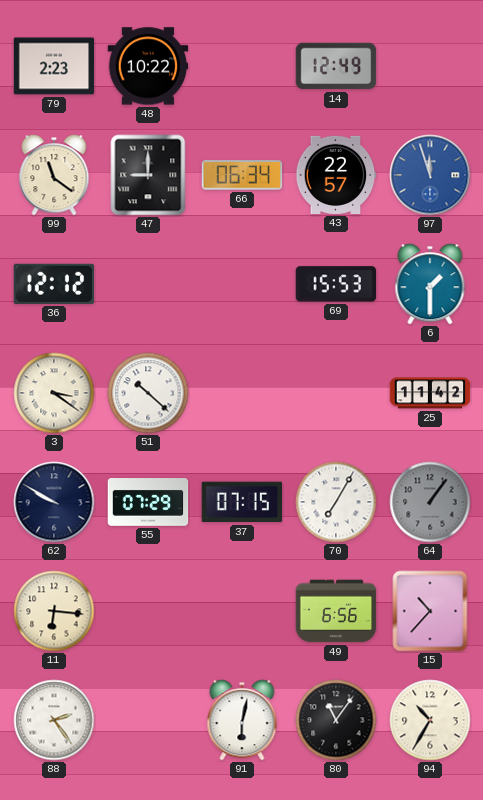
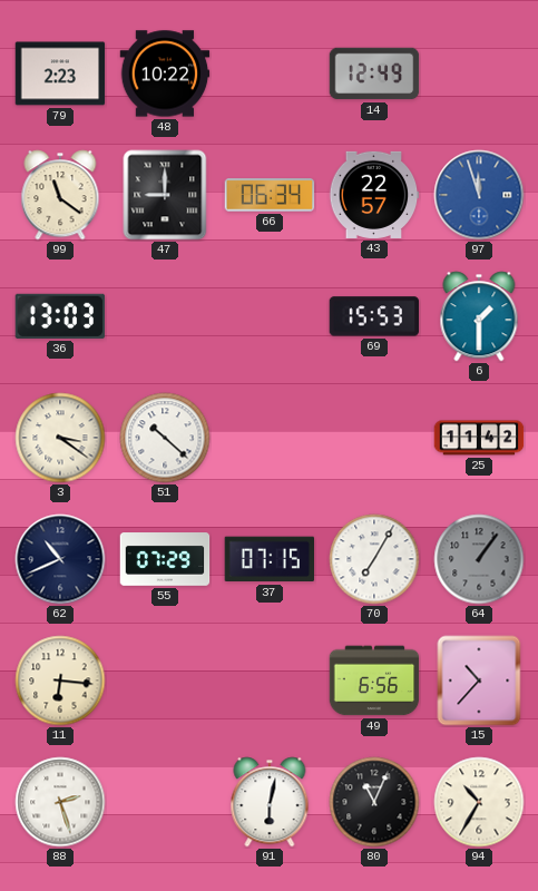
36: 12:12 -> 13:03
62: 9:50 -> 10:41
88: 2:24 -> 2:27
80: 11:06 -> 11:04
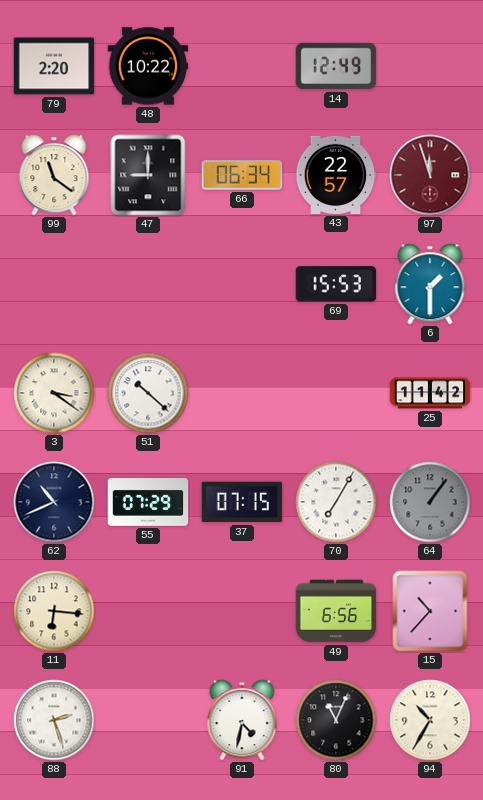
79: 2:23 -> 2:20
97 dial: blue -> burgundy
36: 13:03 -> none
91: 6:02 -> 4:32
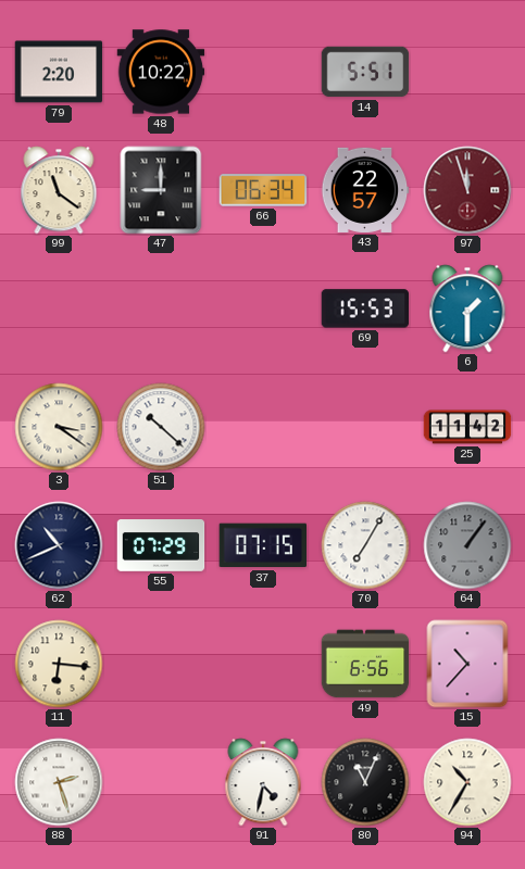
14: 12:49 -> 5:51
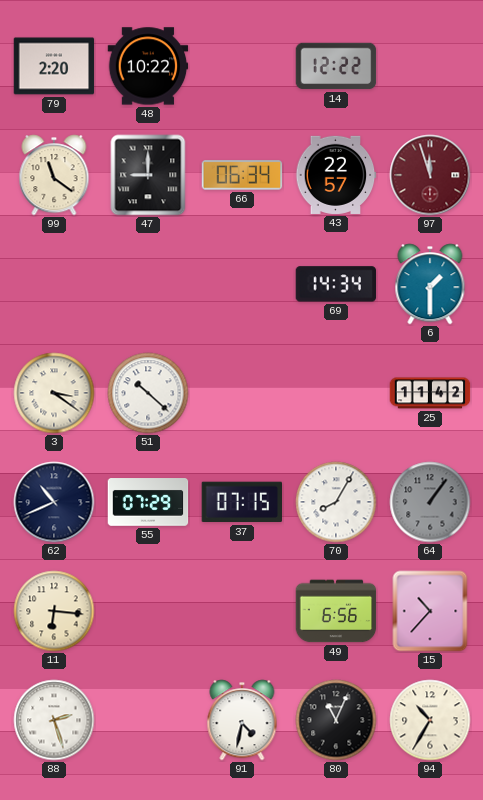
14: 5:51 -> 12:22
69: 15:53 -> 14:34
70: 7:05 -> 8:05
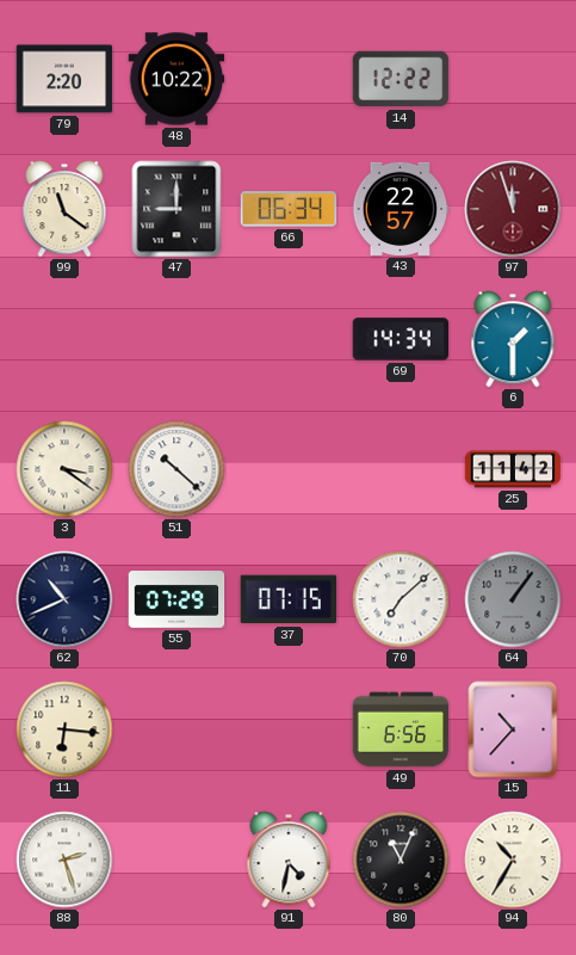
70: 8:05 -> 7:08
